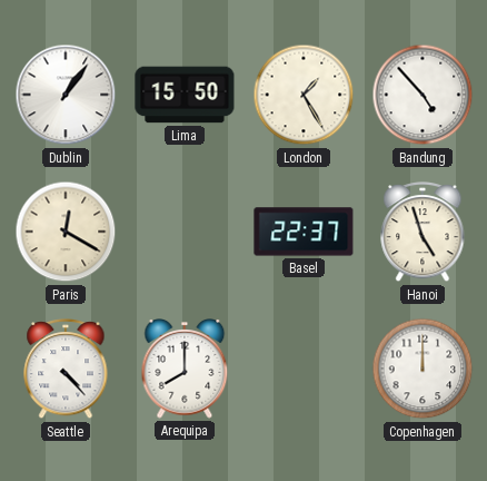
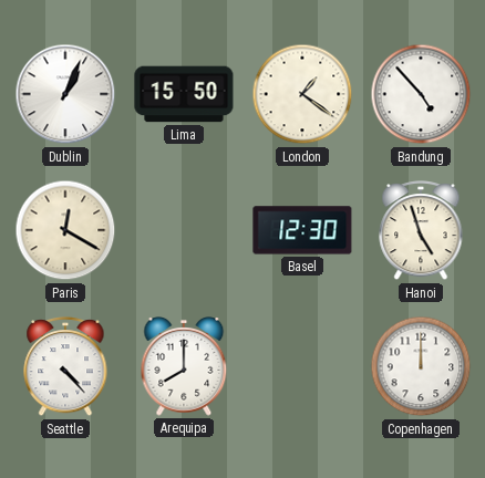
Dublin: 1:06 -> 1:04
London: 1:25 -> 1:21
Basel: 22:37 -> 12:30
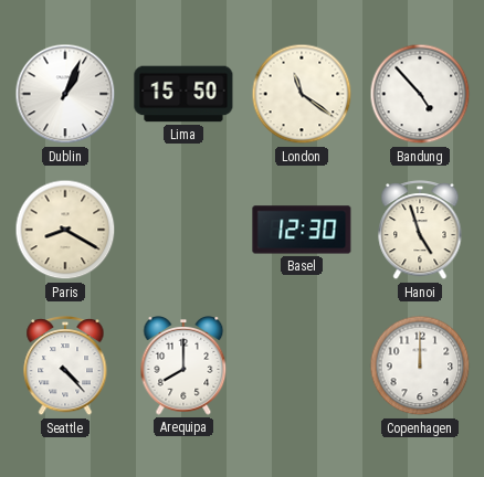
London: 1:21 -> 11:21
Paris: 12:20 -> 8:20
